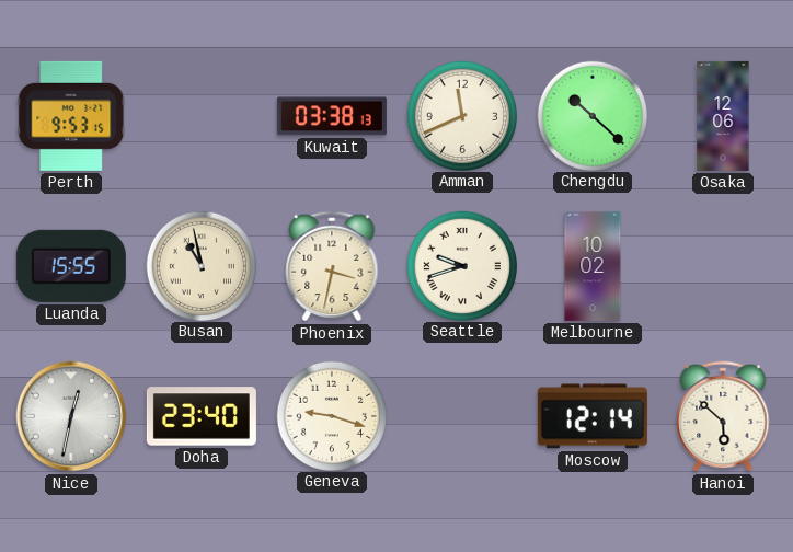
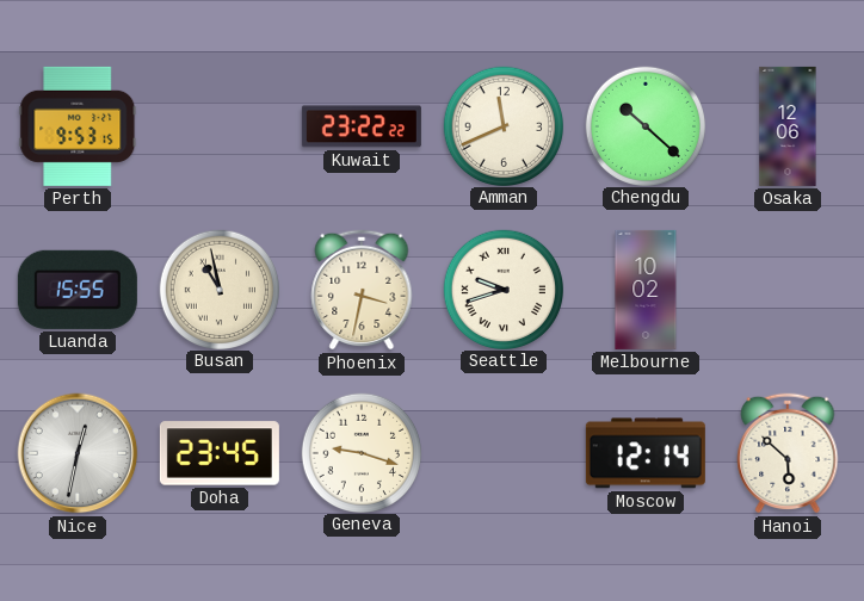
Kuwait: 03:38 -> 23:22
Doha: 23:40 -> 23:45
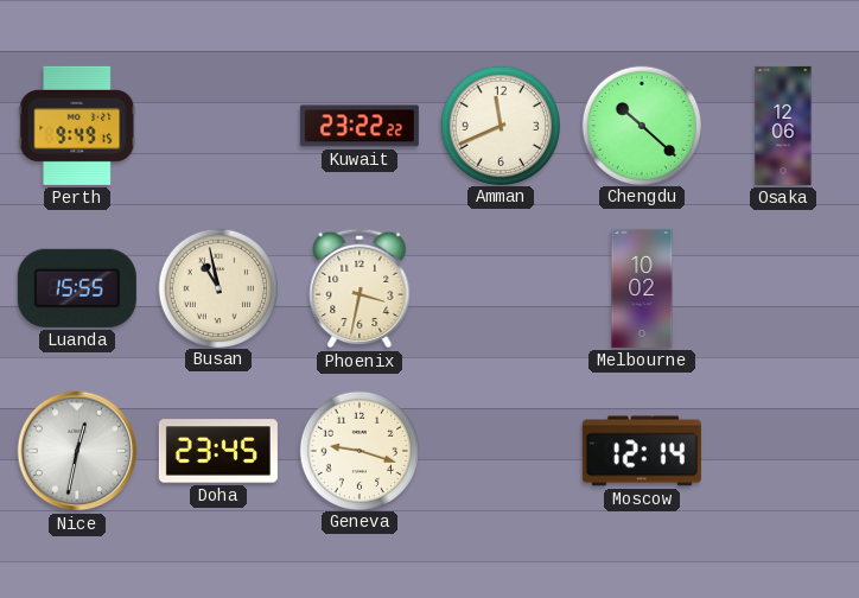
Perth: 9:53 -> 9:49
Seattle: 9:42 -> none
Hanoi: 5:52 -> none
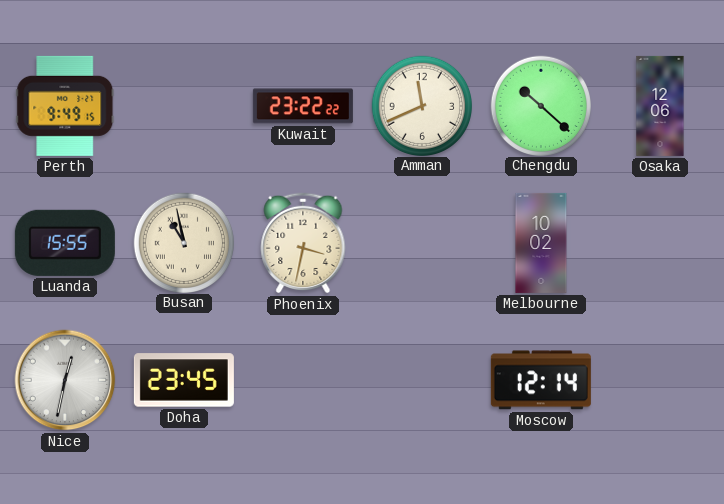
Geneva: 9:18 -> none
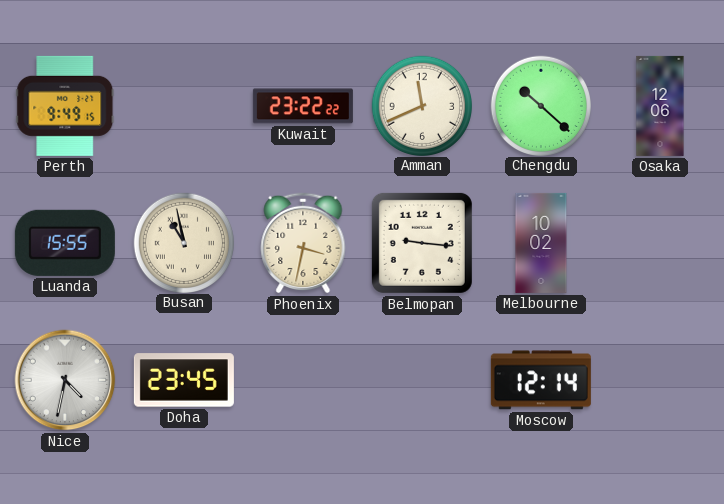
Belmopan: none -> 9:16
Nice: 12:32 -> 4:32
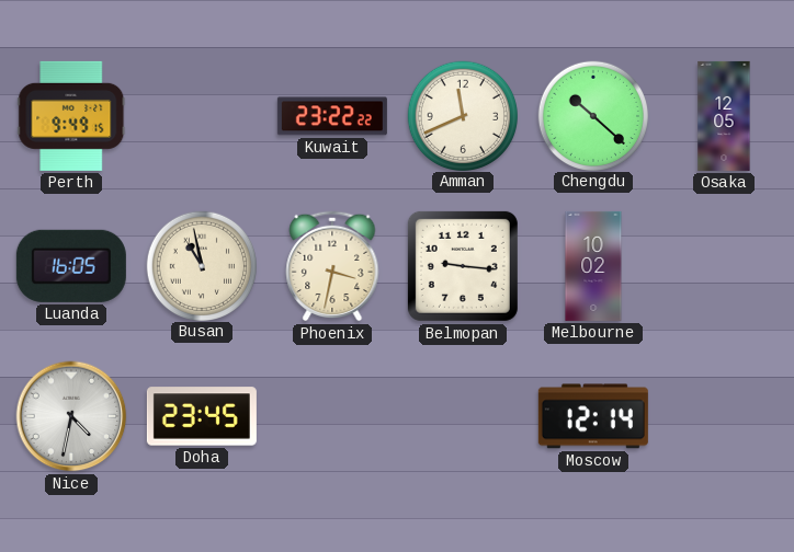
Osaka: 12:06 -> 12:05
Luanda: 15:55 -> 16:05
